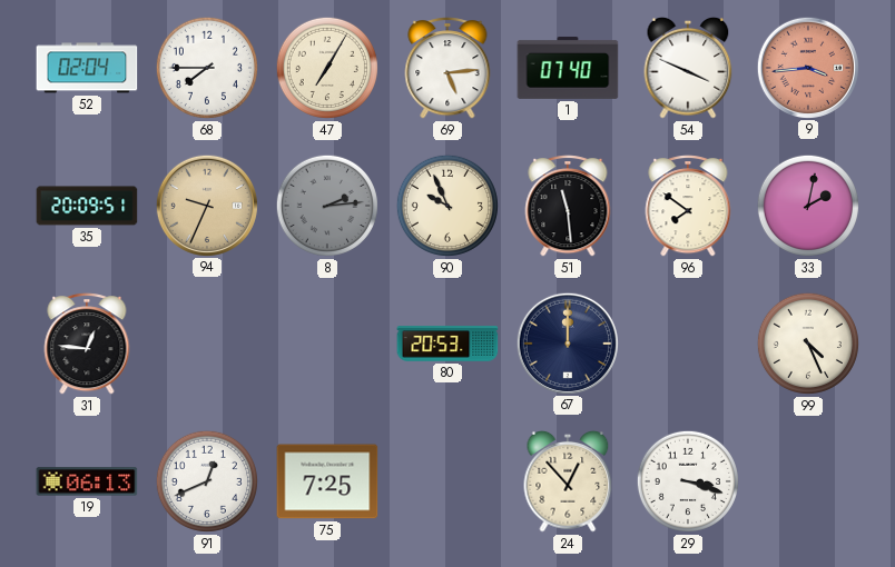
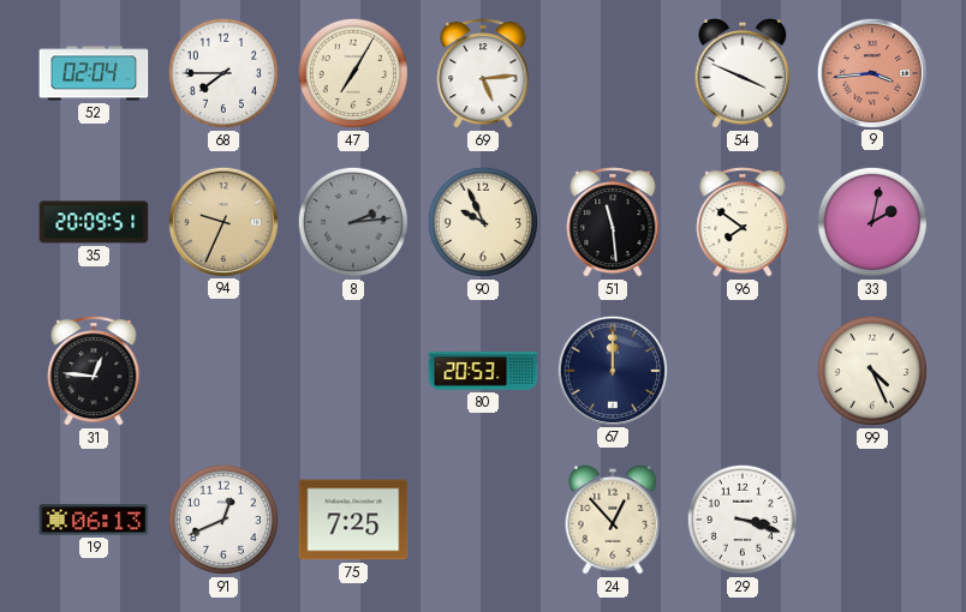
1: 07:40 -> none
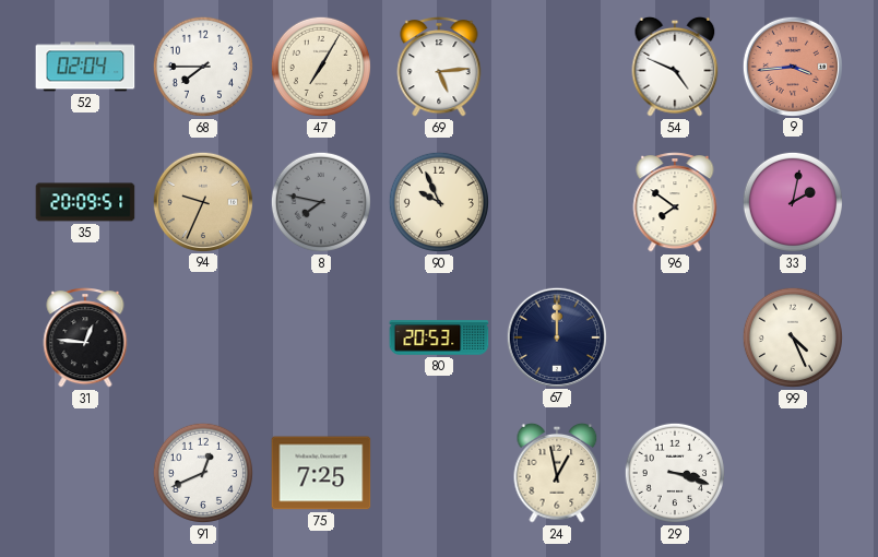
54: 3:49 -> 4:49
8: 2:14 -> 7:47
51: 11:29 -> none
19: 06:13 -> none
24: 12:53 -> 12:58
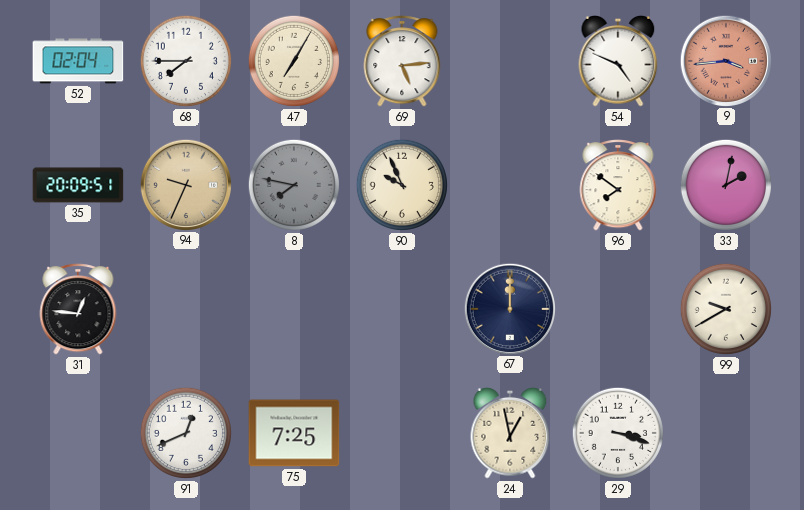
80: 20:53 -> none
99: 4:26 -> 9:40
